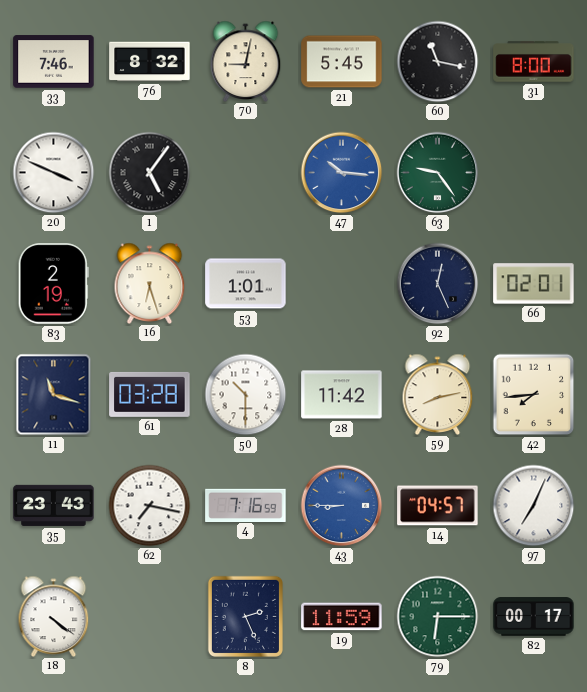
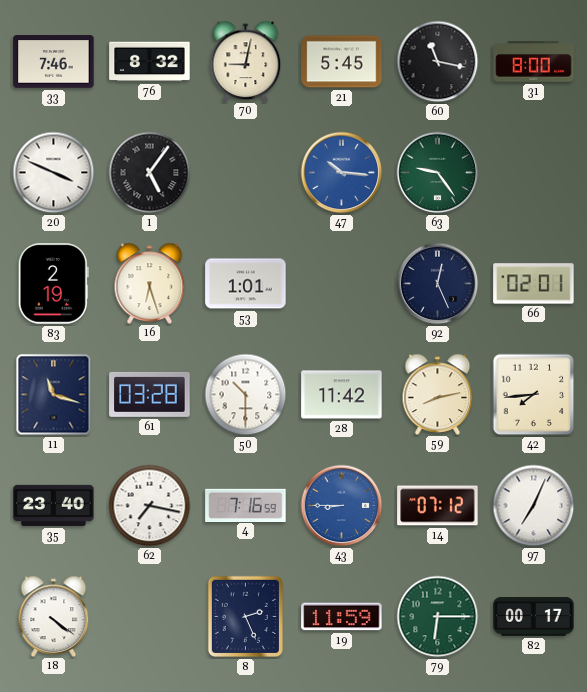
35: 23:43 -> 23:40
14: 04:57 -> 07:12
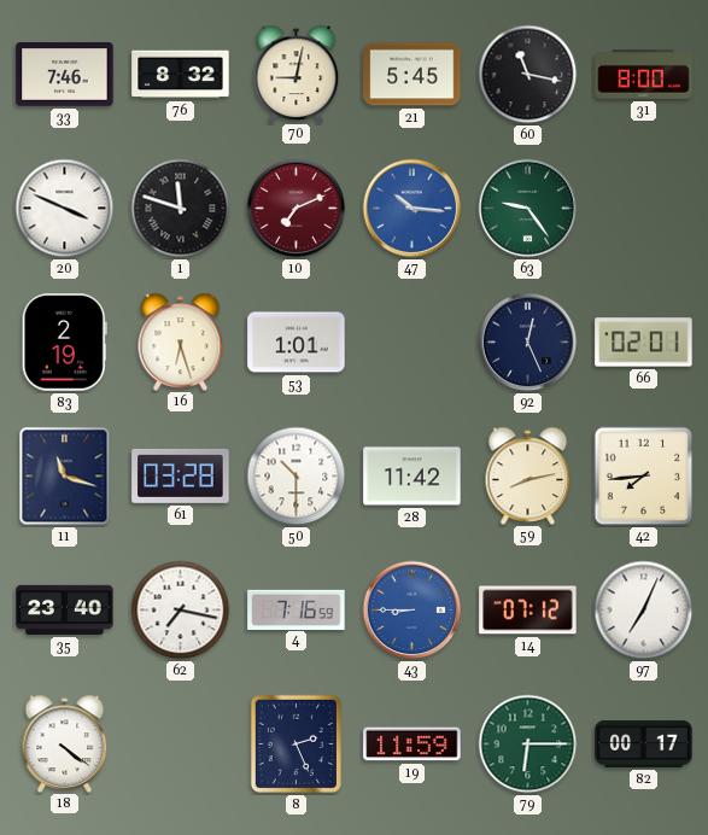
1: 5:06 -> 11:48
10: none -> 7:11
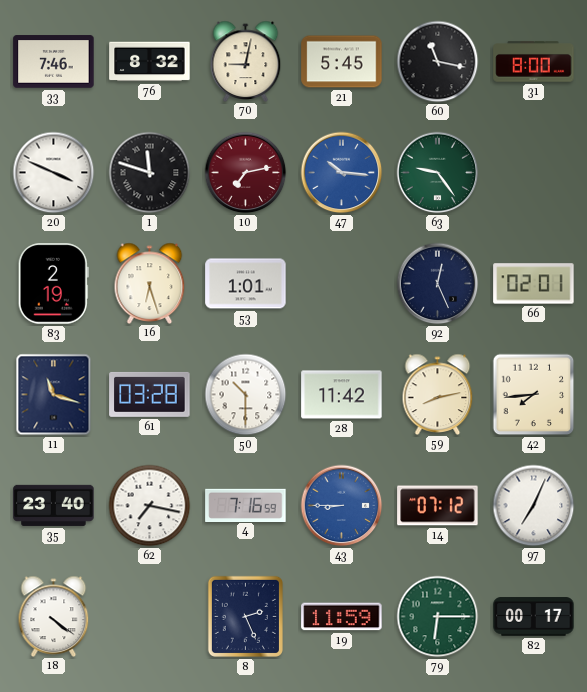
10: 7:11 -> 7:13
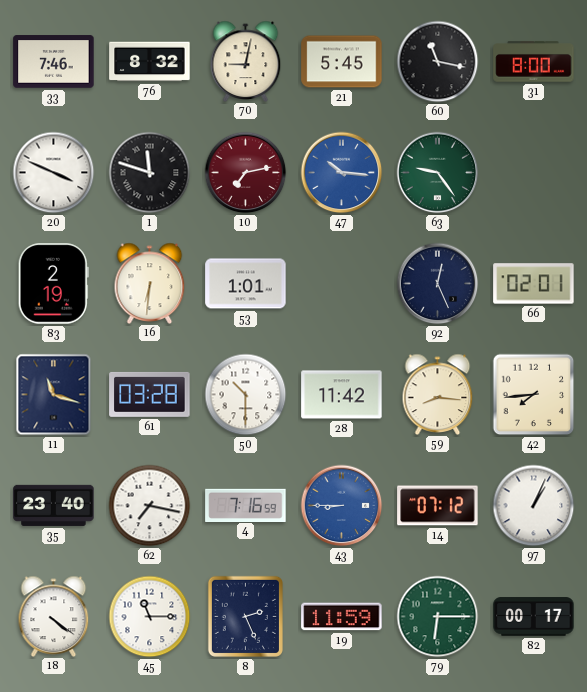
16: 6:27 -> 6:31
59: 8:13 -> 8:16
97: 7:04 -> 1:04
45: none -> 11:15
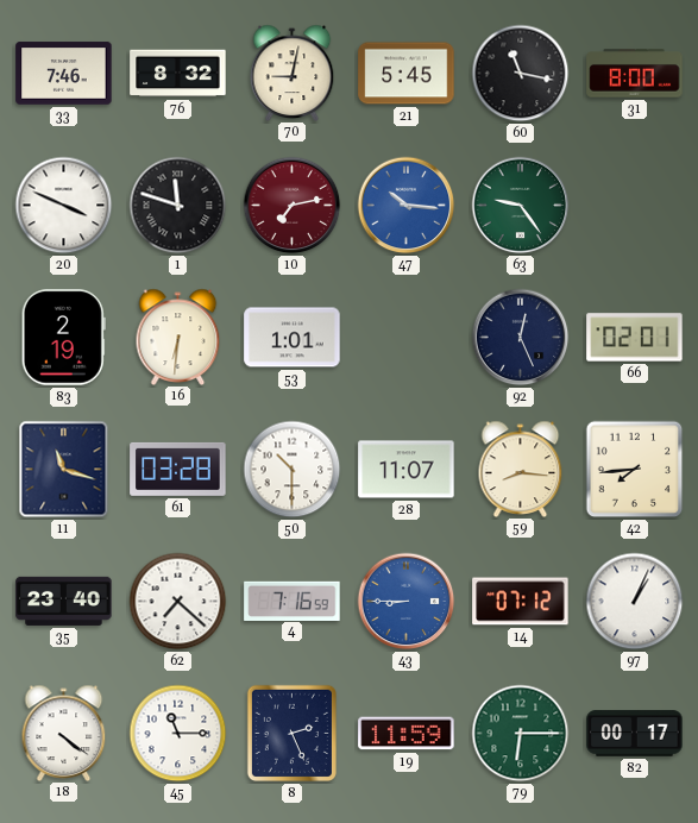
28: 11:42 -> 11:07
62: 7:17 -> 7:22
